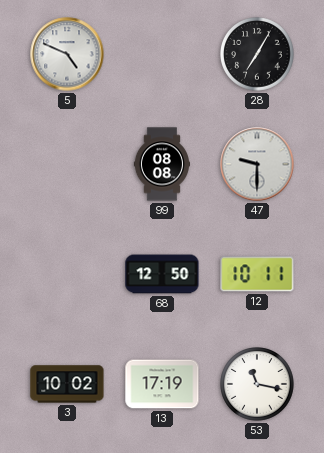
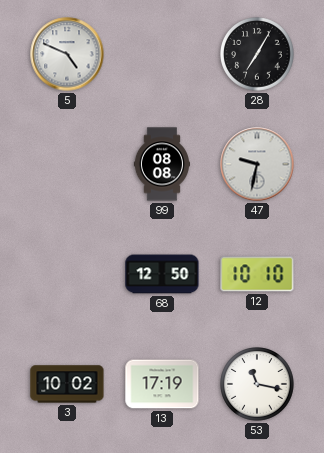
47: 9:30 -> 9:32
12: 10:11 -> 10:10
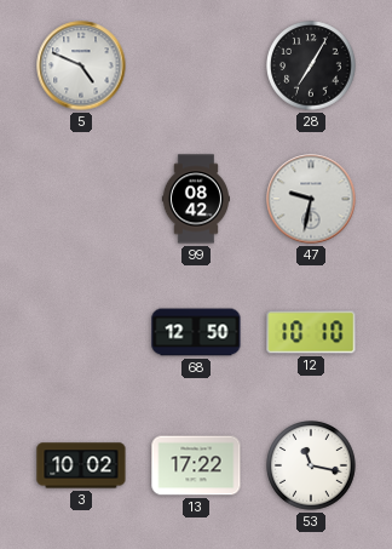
99: 08:08 -> 08:42
13: 17:19 -> 17:22
